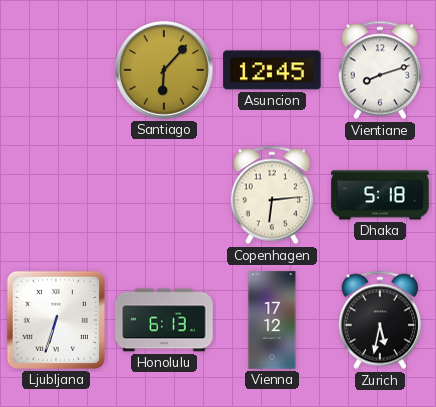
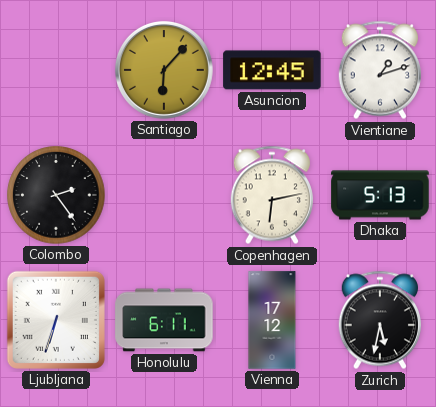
Vientiane: 8:12 -> 1:12
Colombo: none -> 2:24
Copenhagen: 6:14 -> 6:13
Dhaka: 5:18 -> 5:13
Honolulu: 6:13 -> 6:11
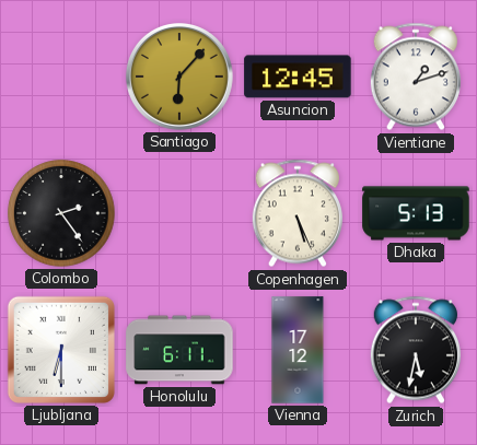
Copenhagen: 6:13 -> 5:26
Ljubljana: 6:33 -> 6:30
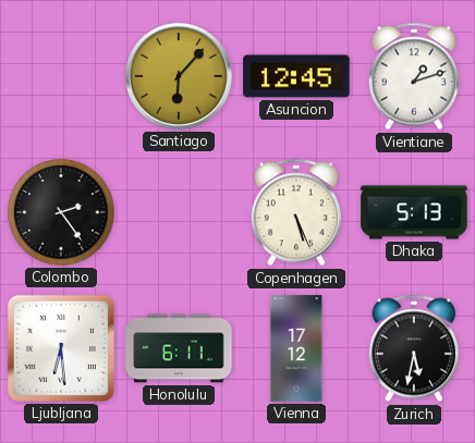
Ljubljana: 6:30 -> 6:29
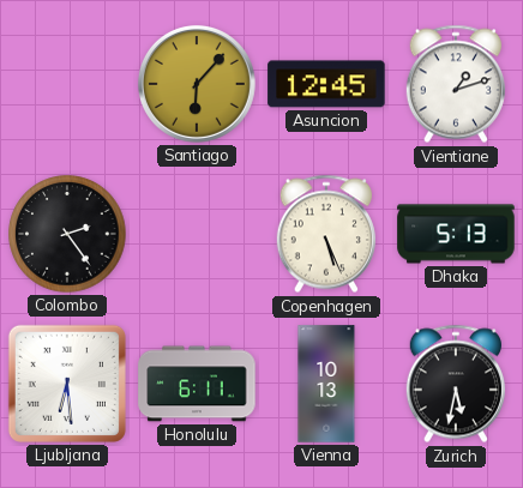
Vienna: 17:12 -> 10:13
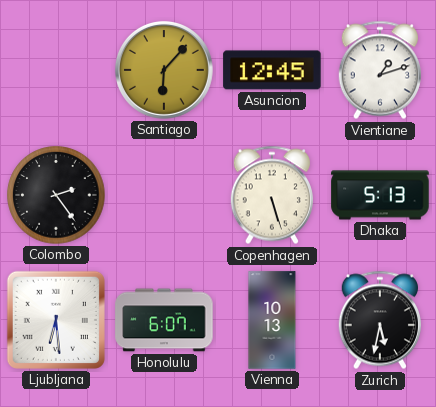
Copenhagen: 5:26 -> 5:27
Honolulu: 6:11 -> 6:07
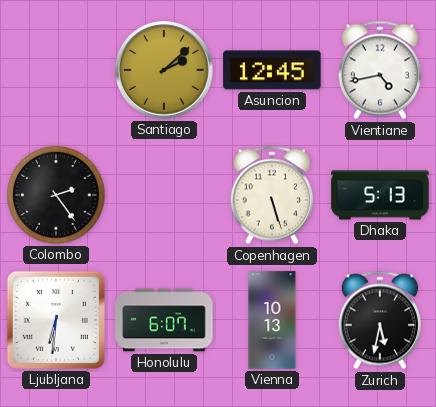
Santiago: 6:07 -> 2:08
Vientiane: 1:12 -> 4:43
Ljubljana: 6:29 -> 6:31
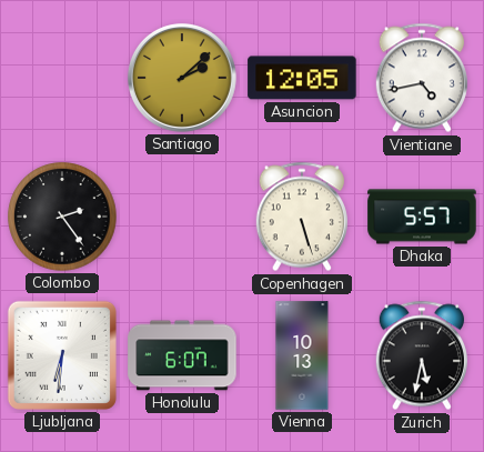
Asuncion: 12:45 -> 12:05
Dhaka: 5:13 -> 5:57
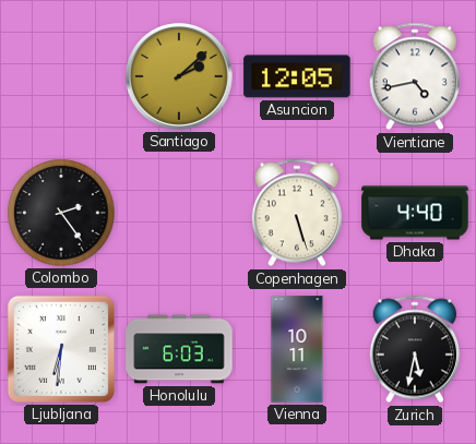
Dhaka: 5:57 -> 4:40
Honolulu: 6:07 -> 6:03
Vienna: 10:13 -> 10:11
